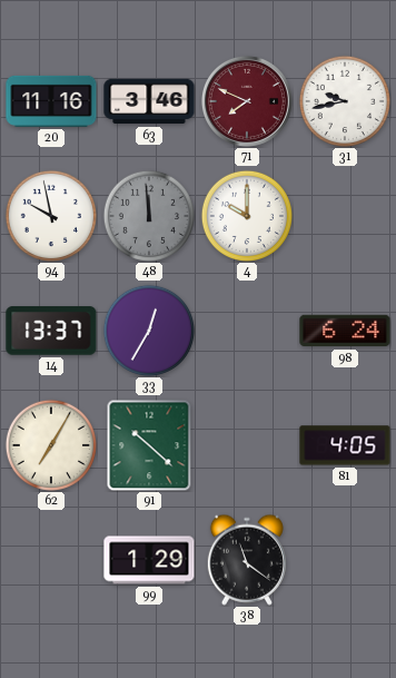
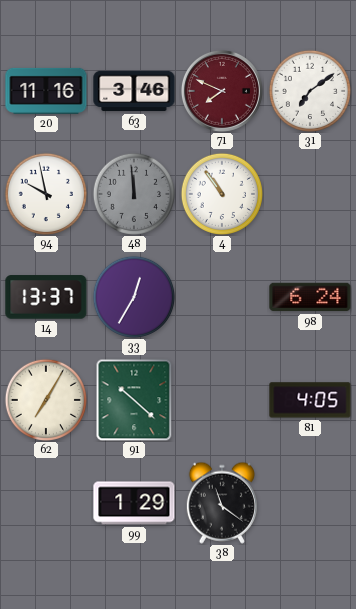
31: 9:43 -> 7:09
4: 10:00 -> 10:54
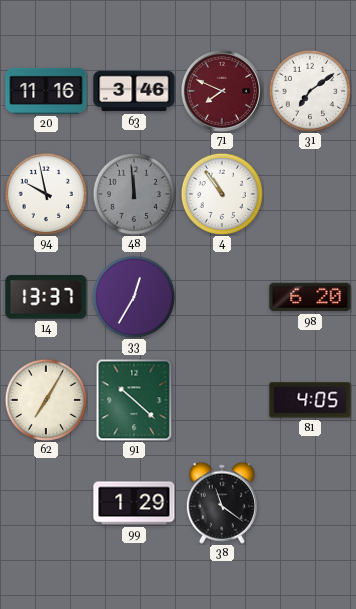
98: 6:24 -> 6:20
